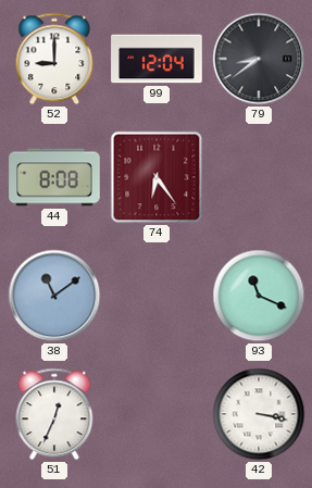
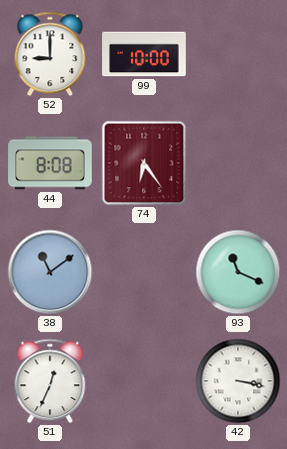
99: 12:04 -> 10:00
79: 8:39 -> none
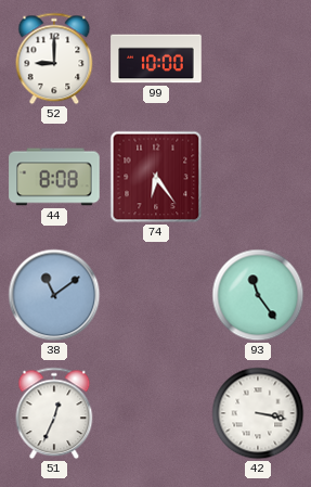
93: 11:19 -> 11:24
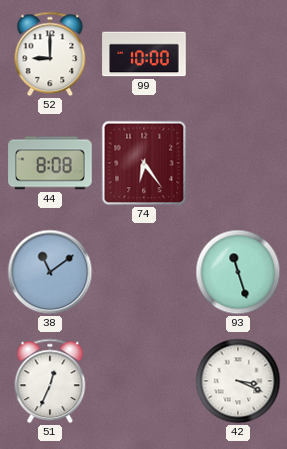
93: 11:24 -> 11:27
42: 3:17 -> 3:19
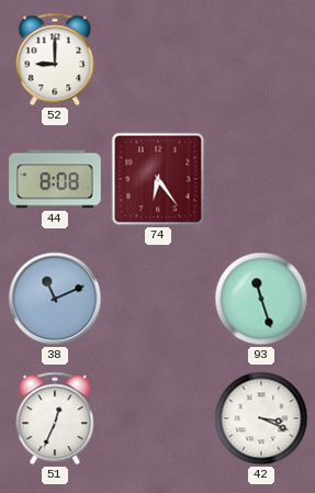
99: 10:00 -> none
38: 11:09 -> 11:11
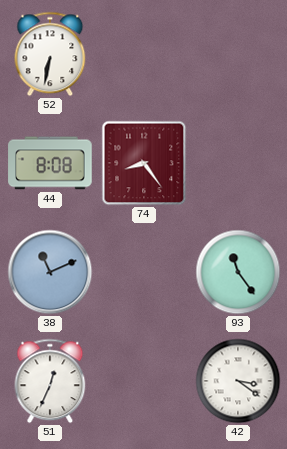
52: 9:00 -> 6:32
74: 6:24 -> 8:24
93: 11:27 -> 11:24
42: 3:19 -> 3:21
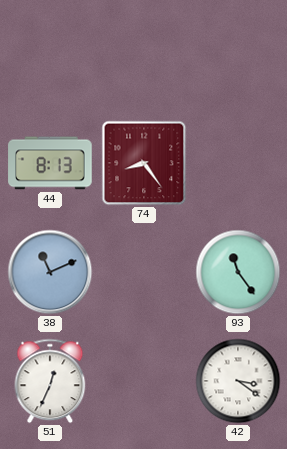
52: 6:32 -> none
44: 8:08 -> 8:13
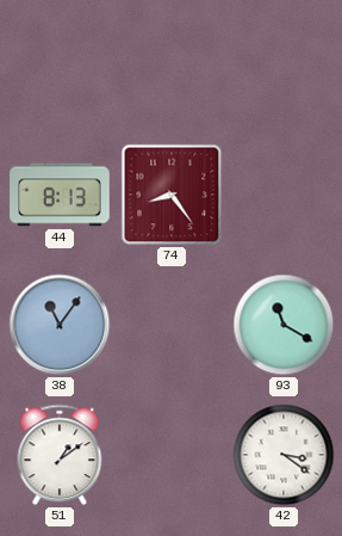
38: 11:11 -> 11:06
93: 11:24 -> 11:20
51: 12:34 -> 1:09
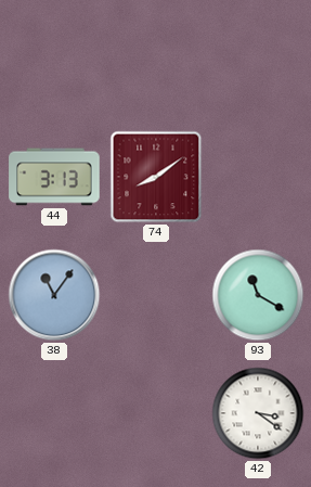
44: 8:13 -> 3:13
74: 8:24 -> 8:09
51: 1:09 -> none
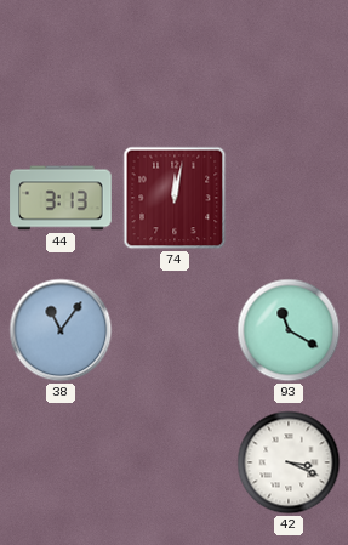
74: 8:09 -> 12:02
42: 3:21 -> 3:19
